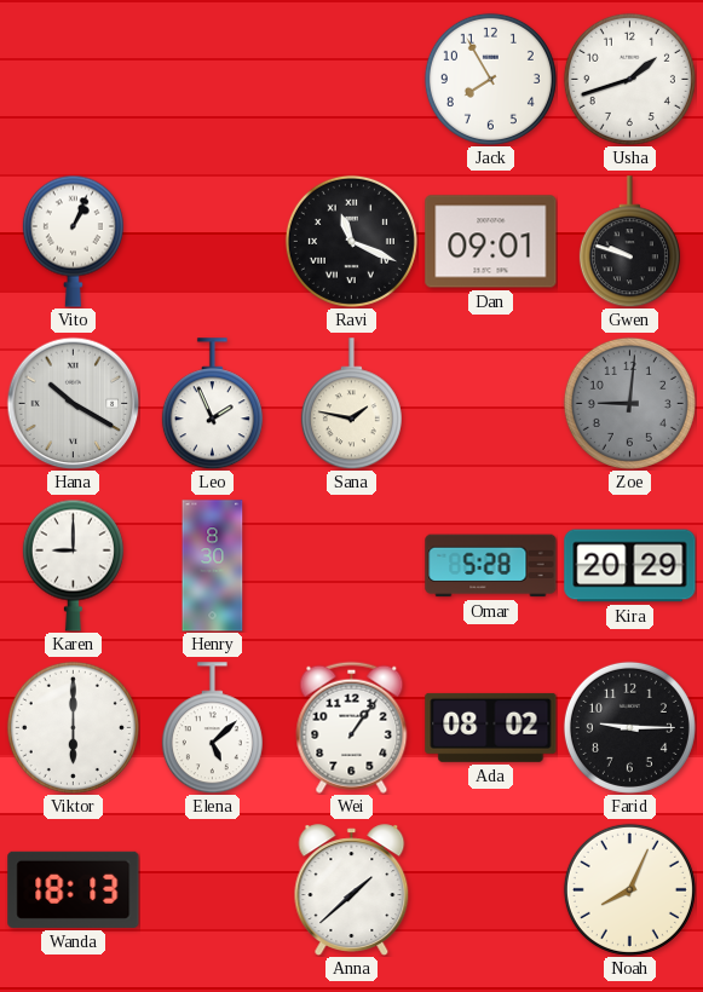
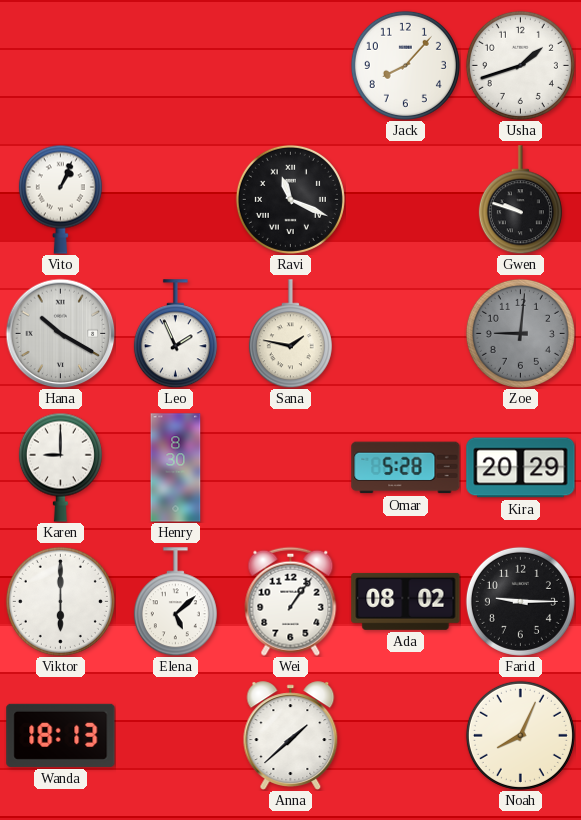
Jack: 7:55 -> 8:07
Dan: 09:01 -> none
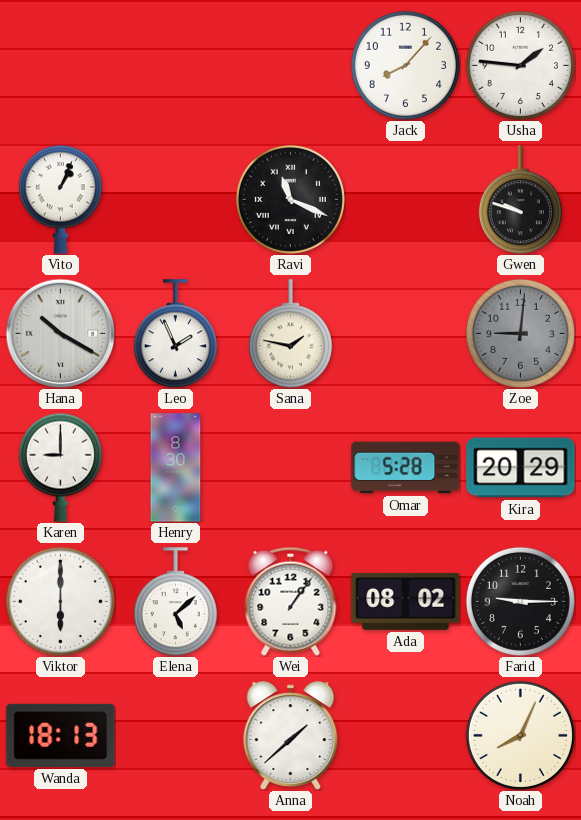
Usha: 1:42 -> 1:46
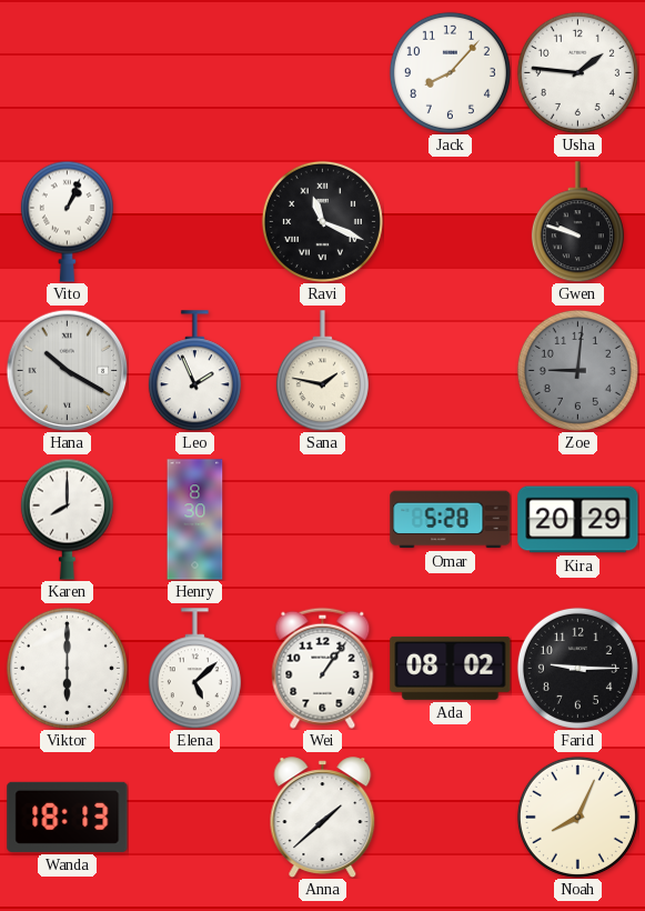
Karen: 9:00 -> 8:00
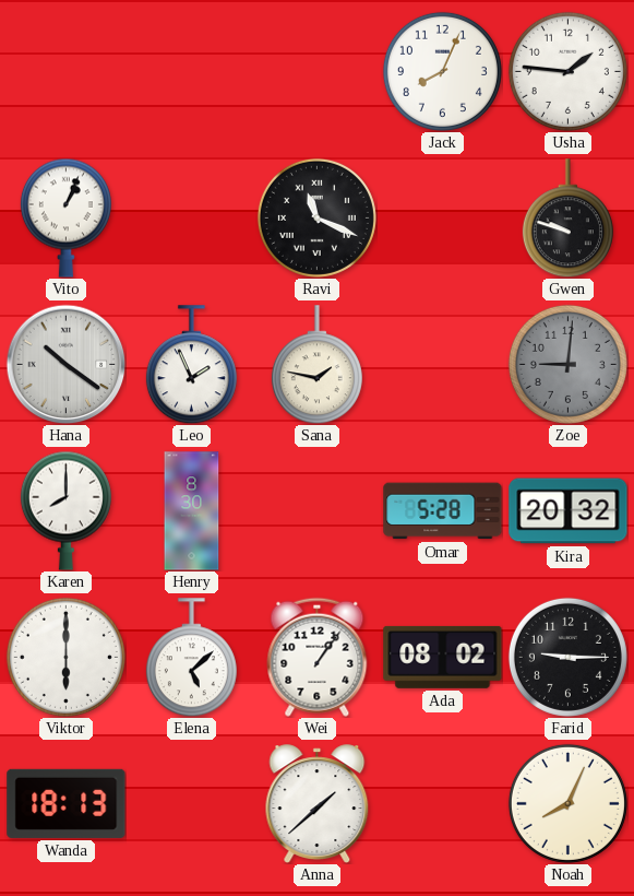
Jack: 8:07 -> 8:04
Hana: 10:20 -> 10:21
Kira: 20:29 -> 20:32
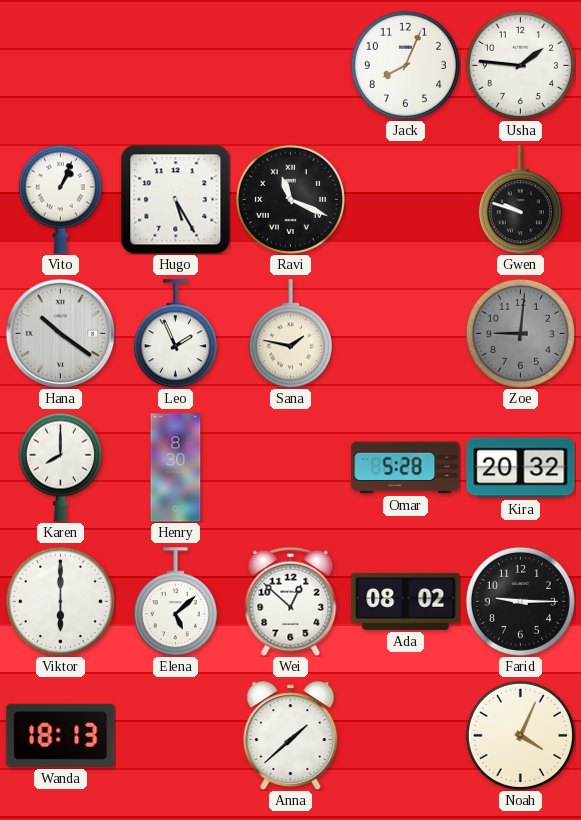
Hugo: none -> 5:25
Wei: 1:06 -> 12:52
Noah: 8:04 -> 4:04
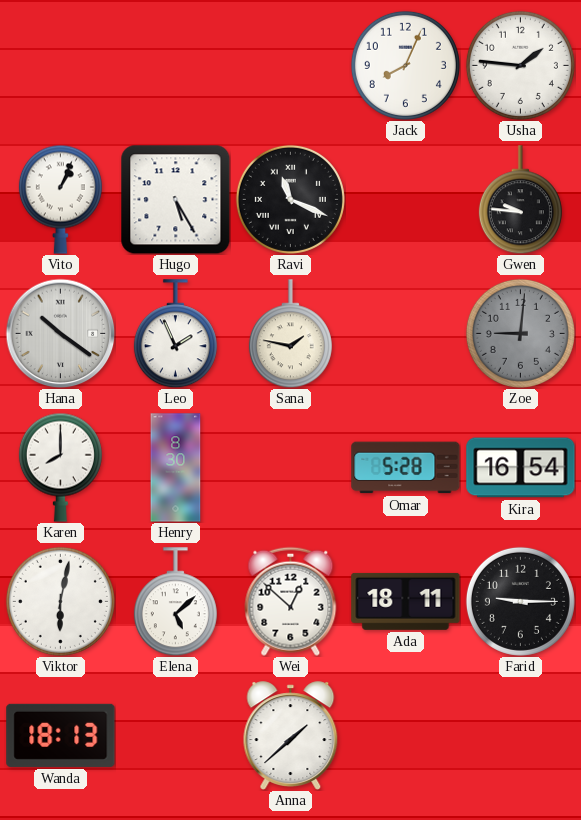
Gwen: 9:48 -> 9:46
Kira: 20:32 -> 16:54
Viktor: 6:00 -> 6:02
Ada: 08:02 -> 18:11
Noah: 4:04 -> none
